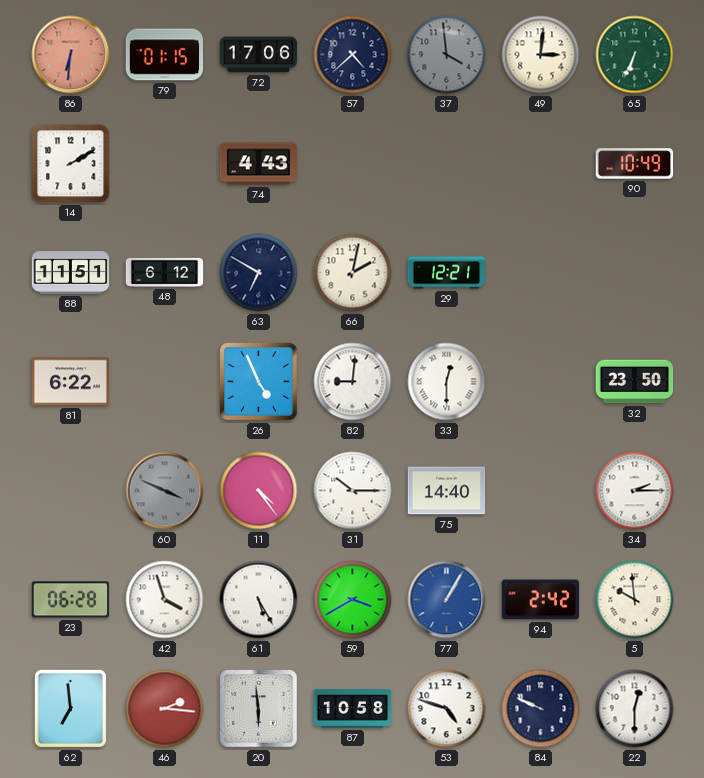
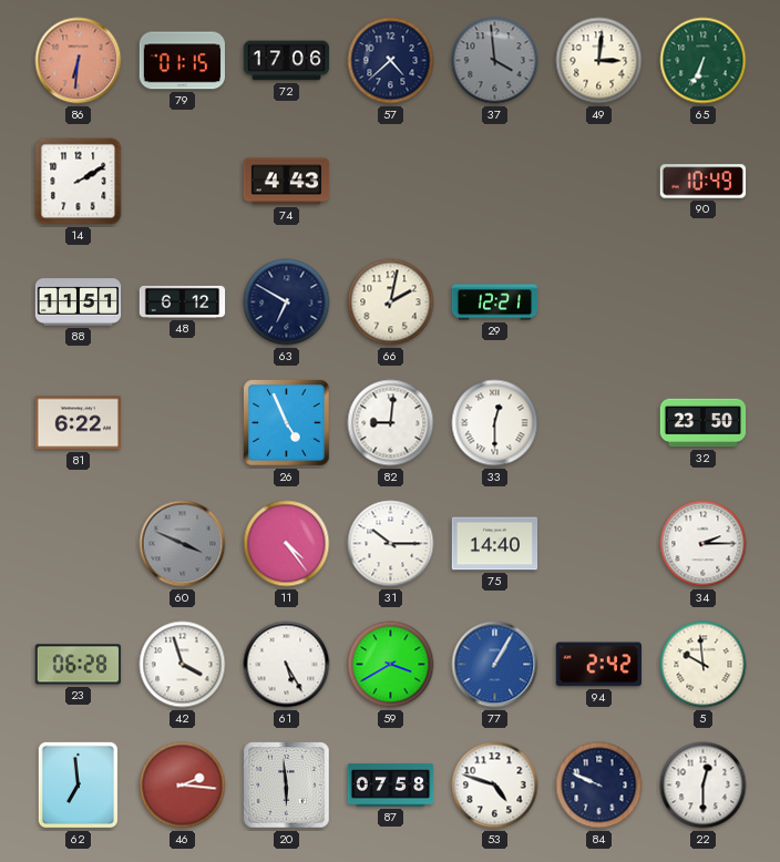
87: 10:58 -> 07:58
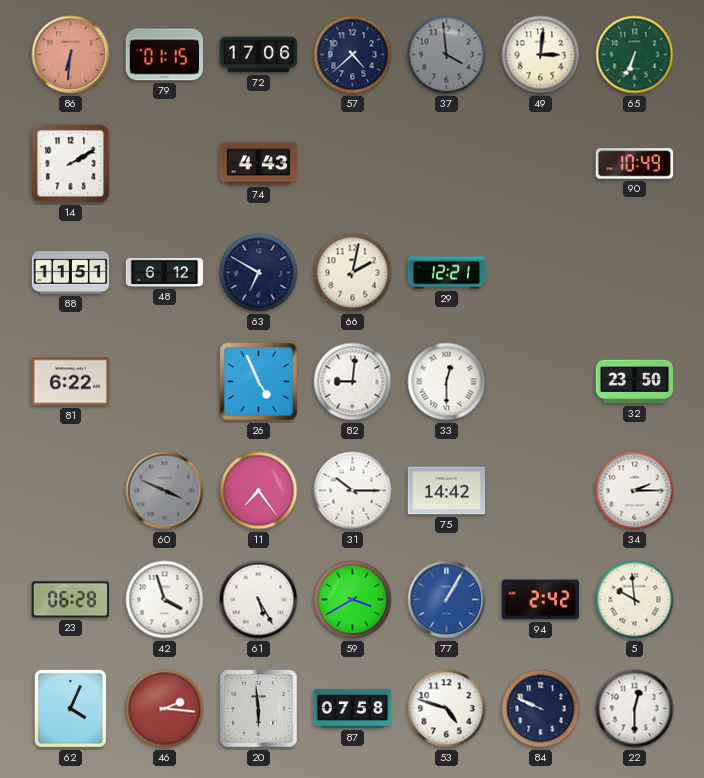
11: 4:24 -> 7:24
75: 14:40 -> 14:42
62: 6:59 -> 4:04
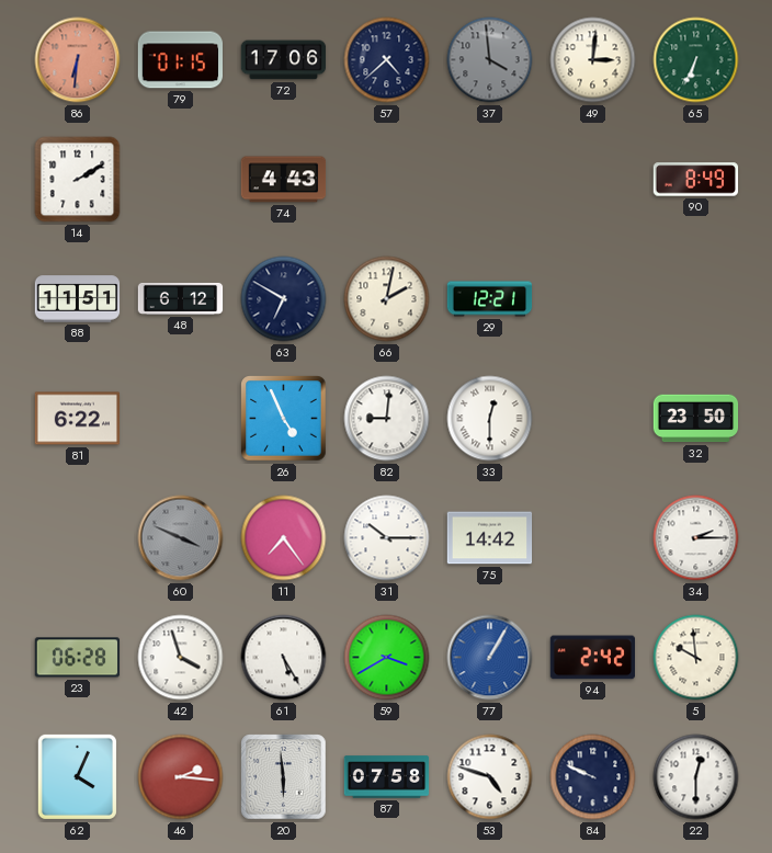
90: 10:49 -> 8:49
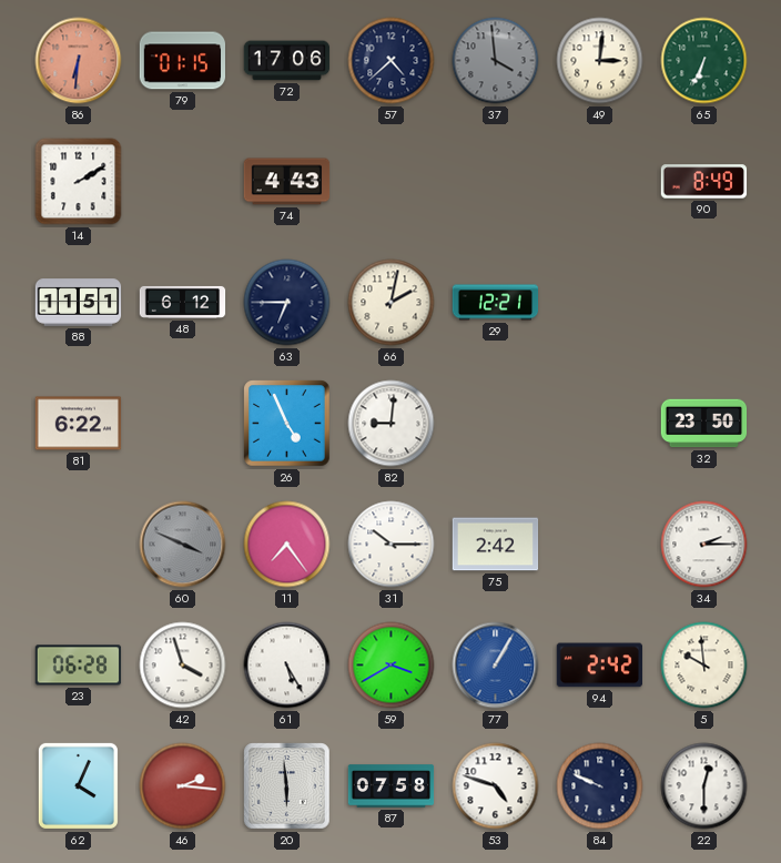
63: 6:50 -> 6:45
33: 12:30 -> none
75: 14:42 -> 2:42
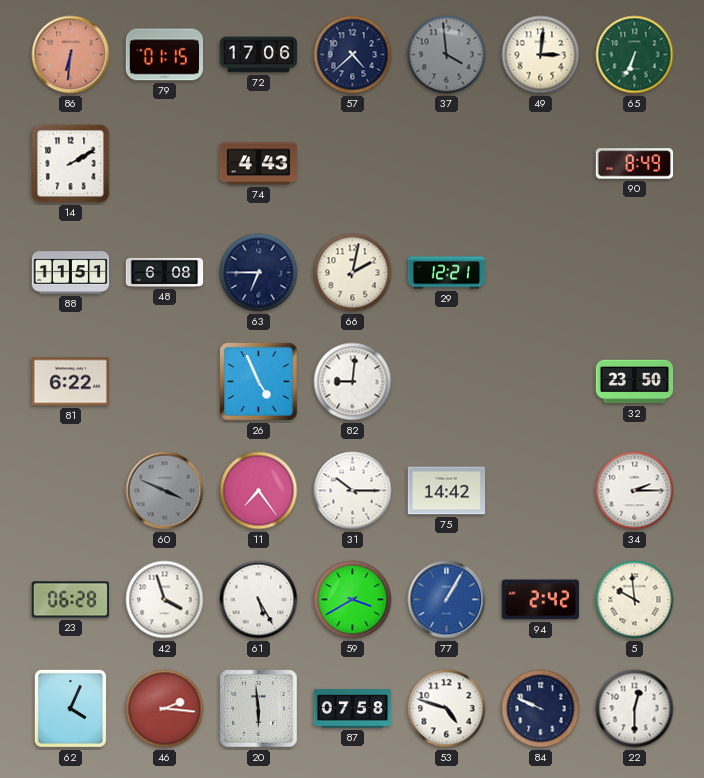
48: 6:12 -> 6:08
75: 2:42 -> 14:42
